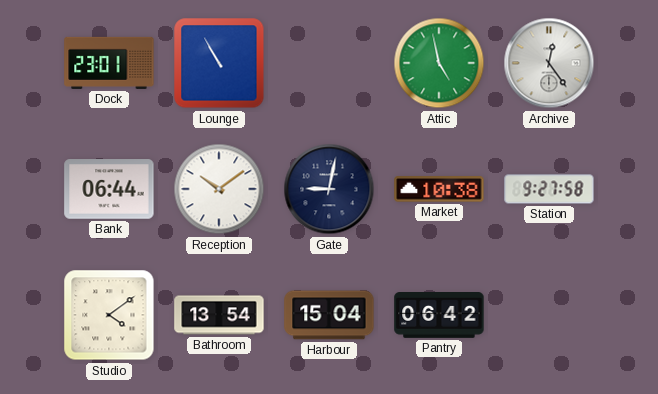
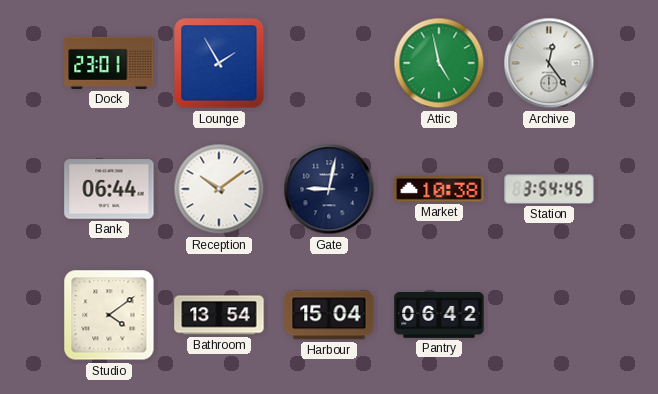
Lounge: 10:55 -> 1:55
Station: 9:27 -> 3:54
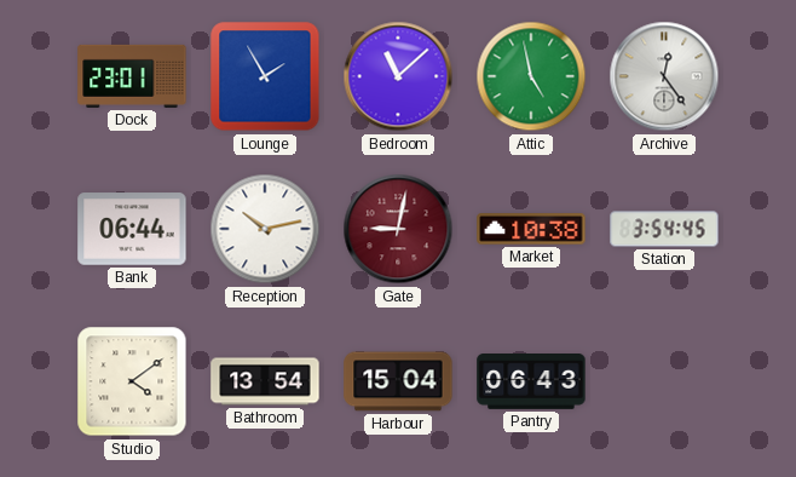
Bedroom: none -> 11:08
Reception: 10:09 -> 10:13
Gate dial: navy -> burgundy
Pantry: 06:42 -> 06:43
